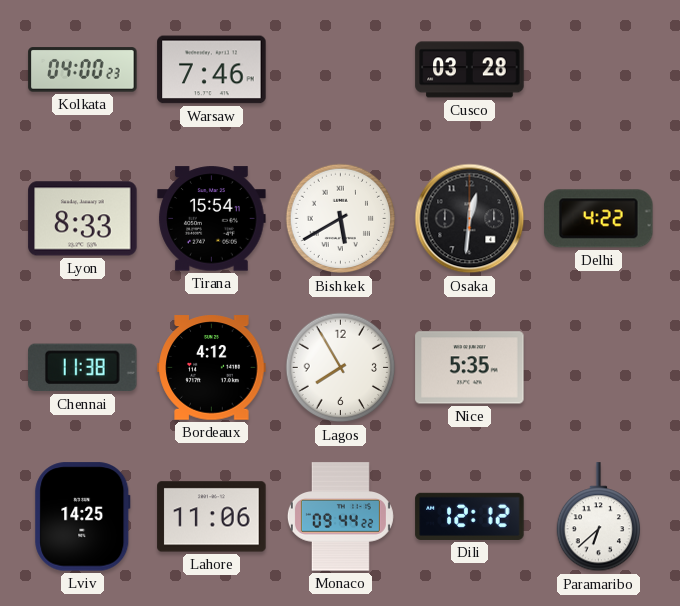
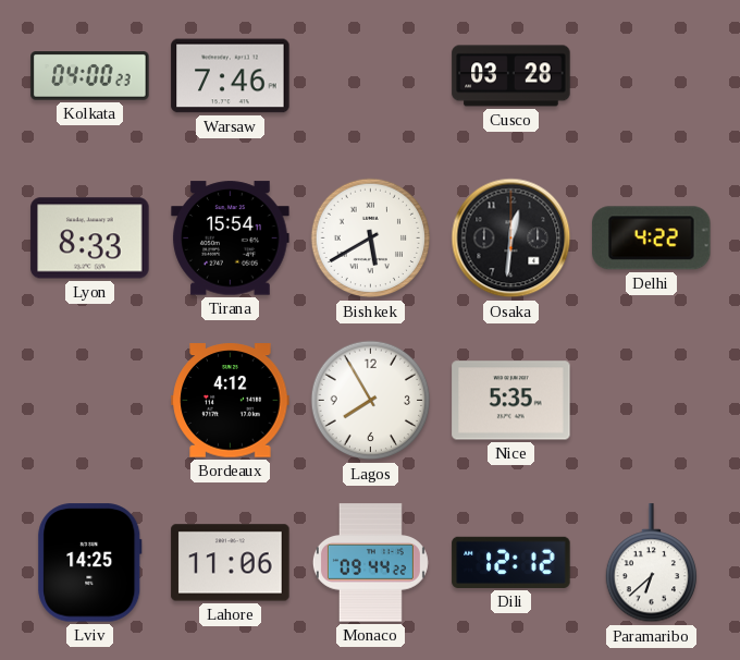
Chennai: 11:38 -> none
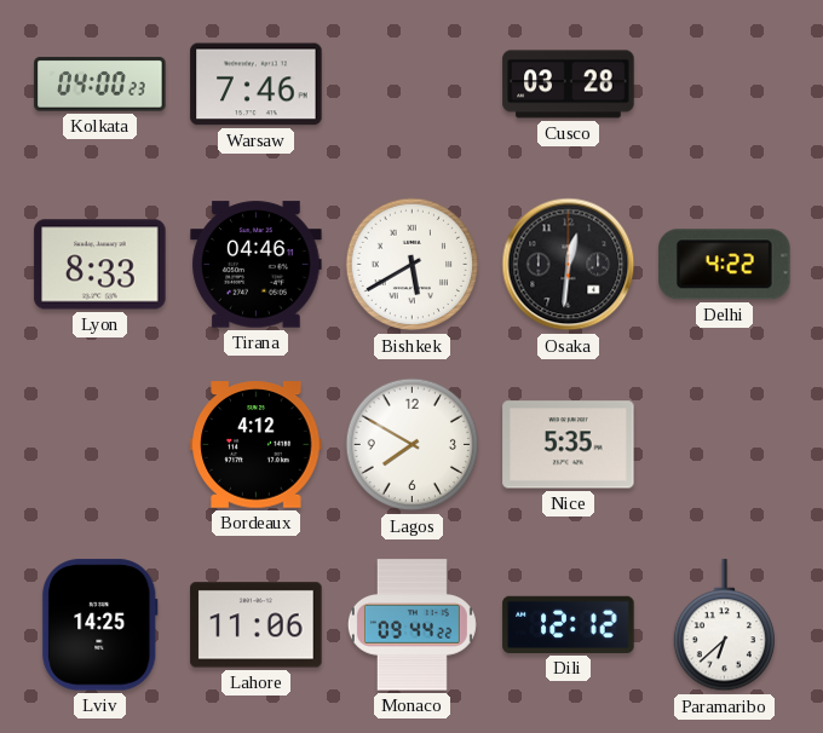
Tirana: 15:54 -> 04:46
Lagos: 7:55 -> 7:50
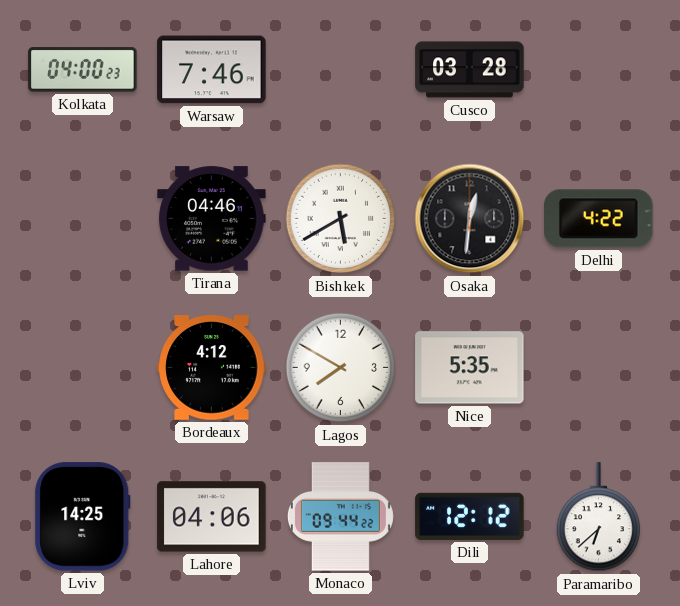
Lyon: 8:33 -> none
Lahore: 11:06 -> 04:06
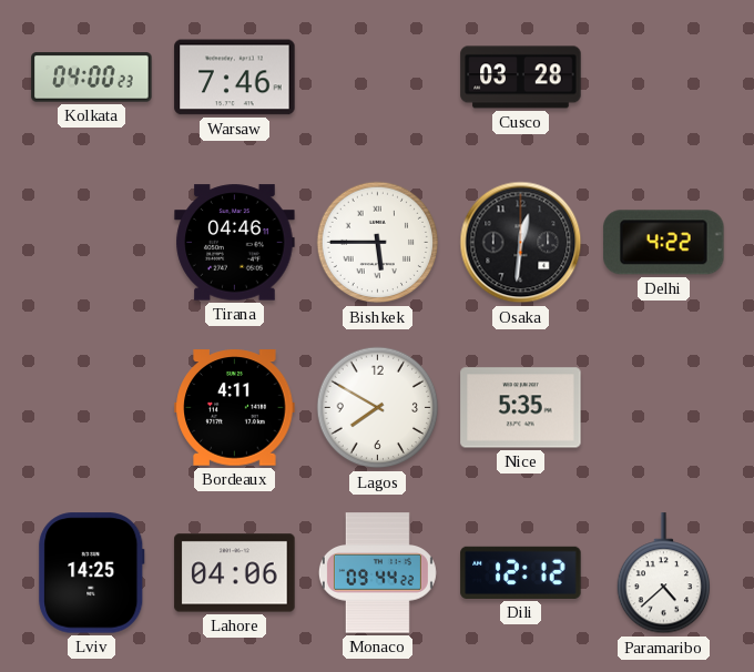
Bishkek: 5:40 -> 5:45
Bordeaux: 4:12 -> 4:11
Paramaribo: 6:38 -> 4:38
